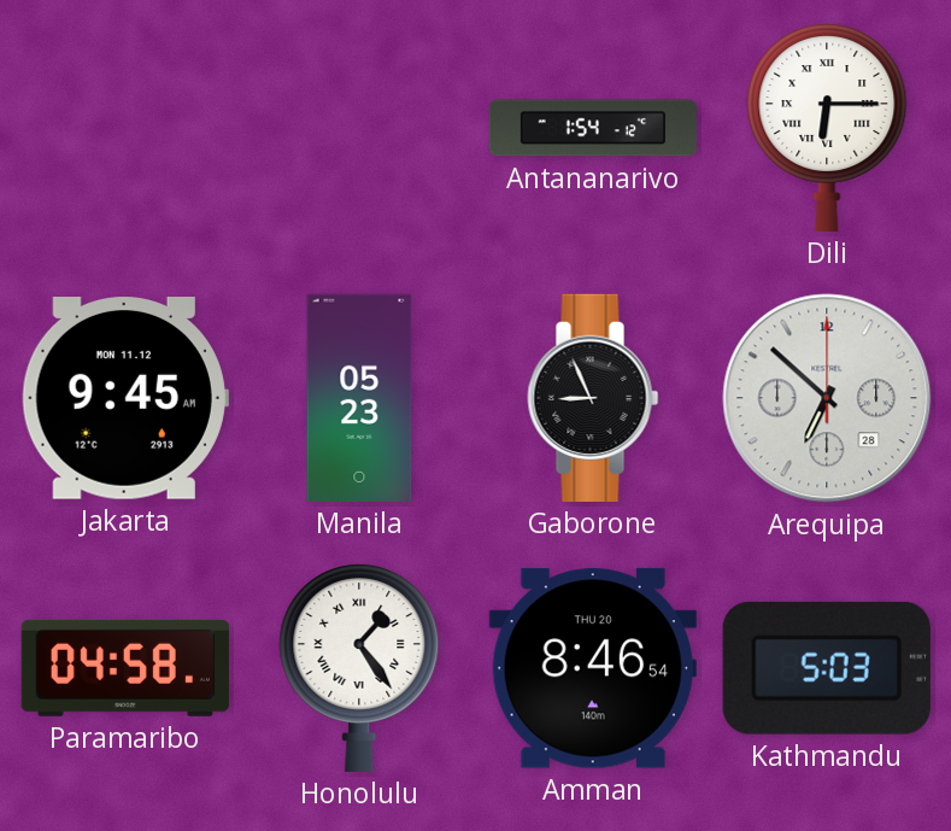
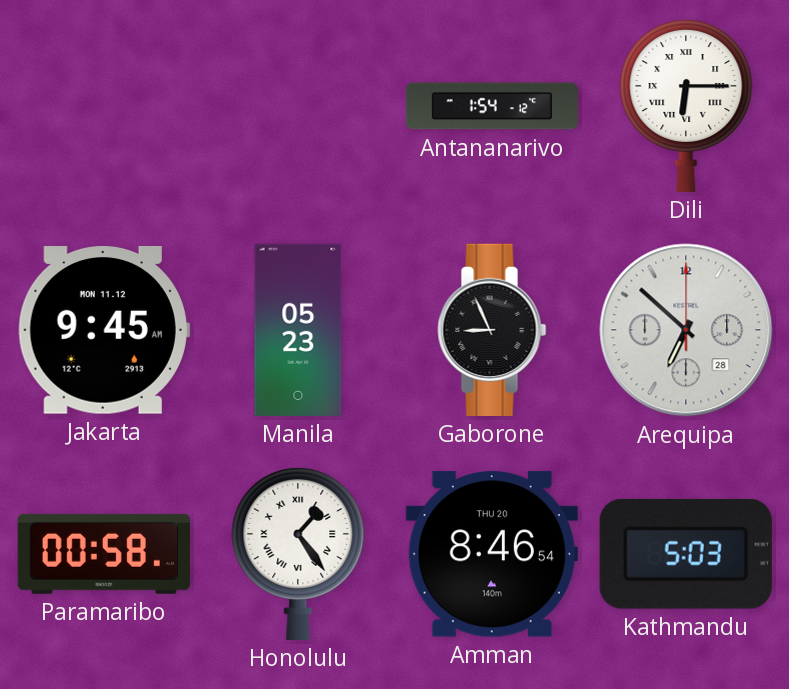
Paramaribo: 04:58 -> 00:58
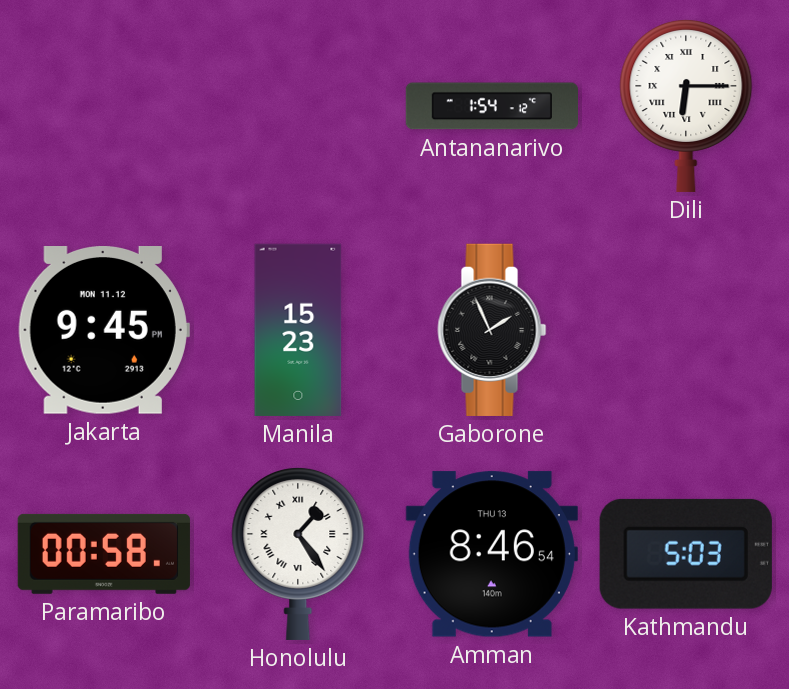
Jakarta: 9:45 AM -> 9:45 PM
Manila: 05:23 -> 15:23
Gaborone: 8:56 -> 1:56
Arequipa: 6:52 -> none
Amman date: THU 20 -> THU 13
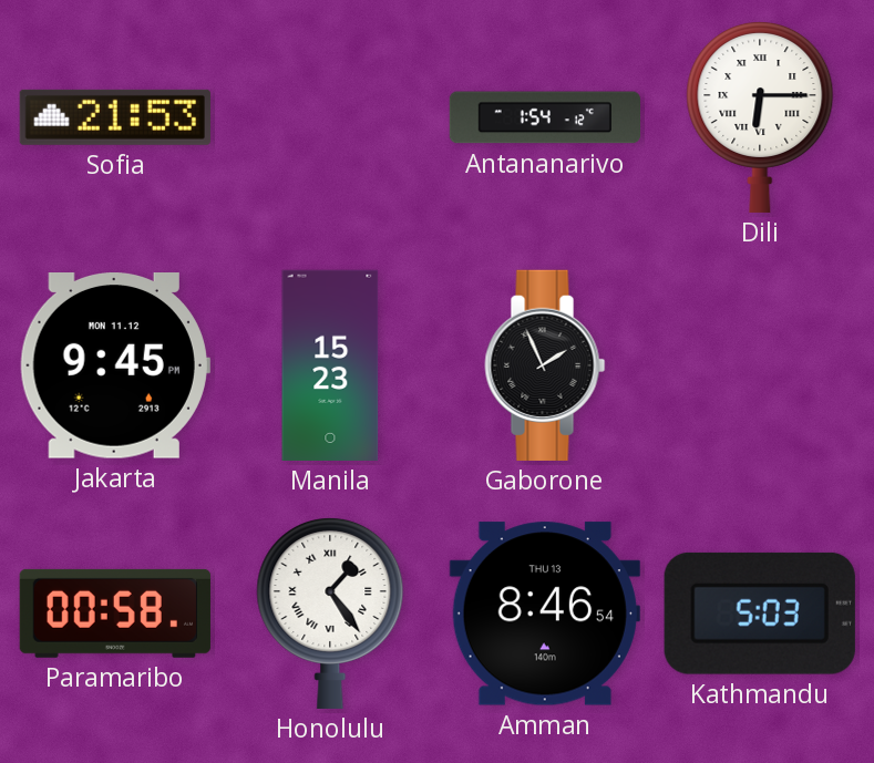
Sofia: none -> 21:53
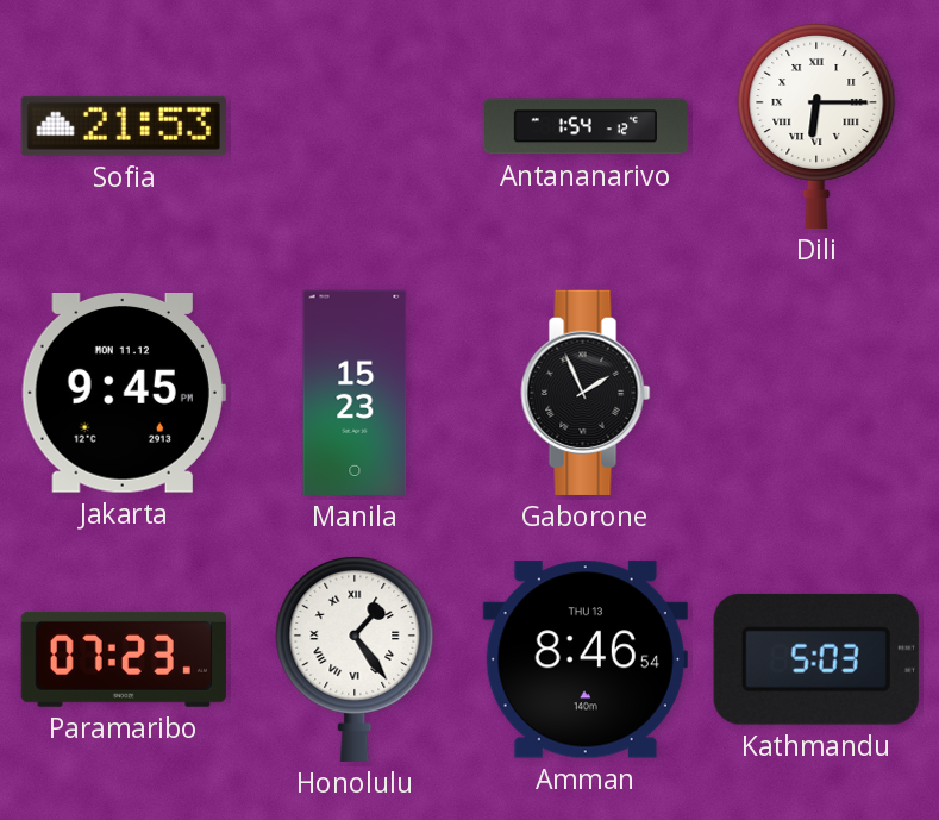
Paramaribo: 00:58 -> 07:23
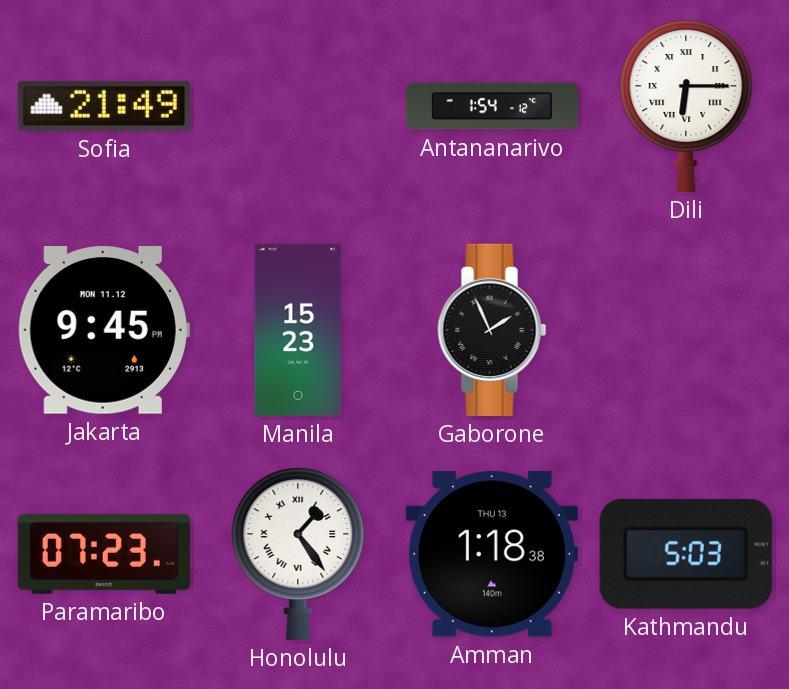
Sofia: 21:53 -> 21:49
Amman: 8:46 -> 1:18
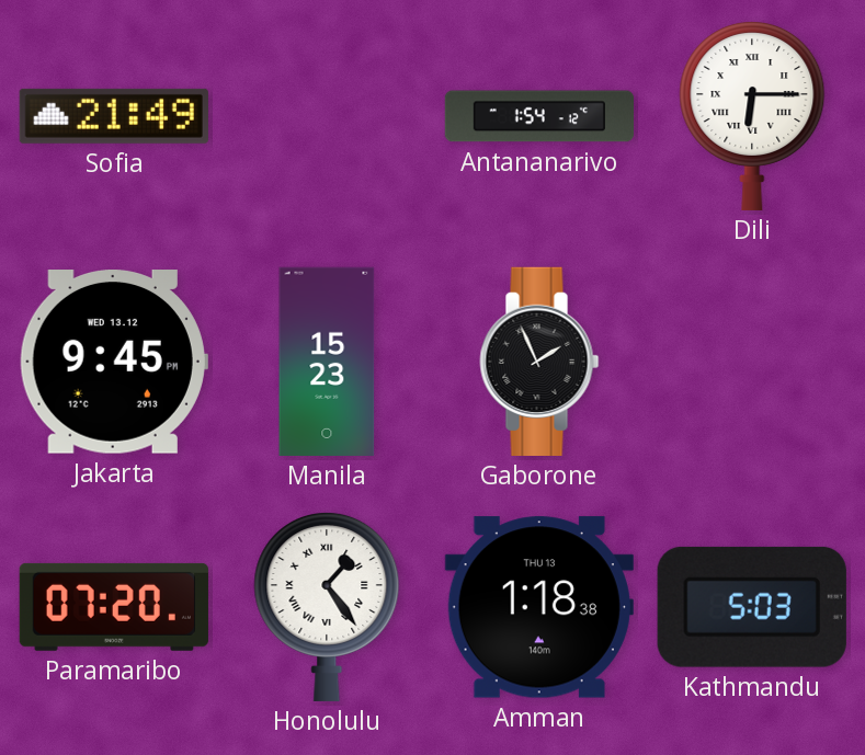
Jakarta date: MON 11.12 -> WED 13.12
Paramaribo: 07:23 -> 07:20
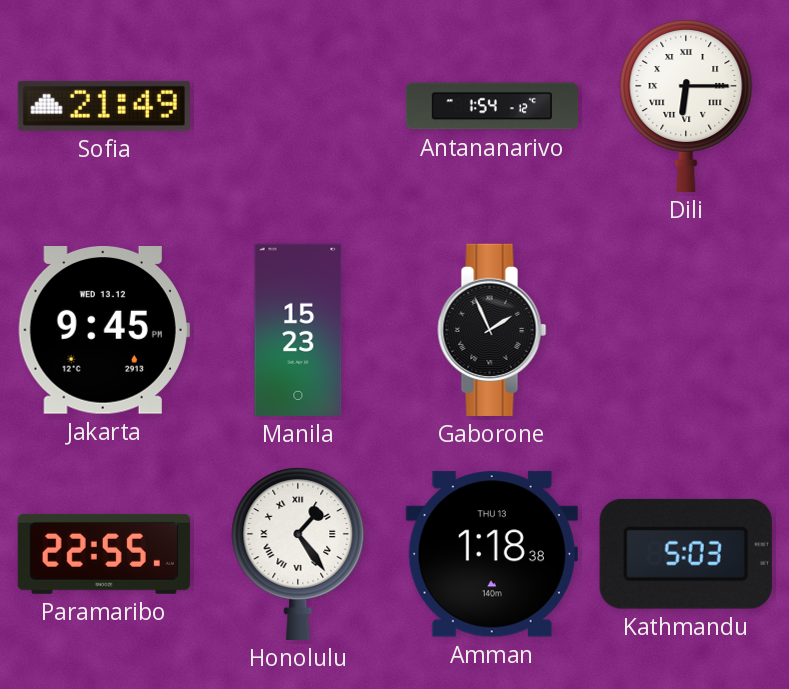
Paramaribo: 07:20 -> 22:55
